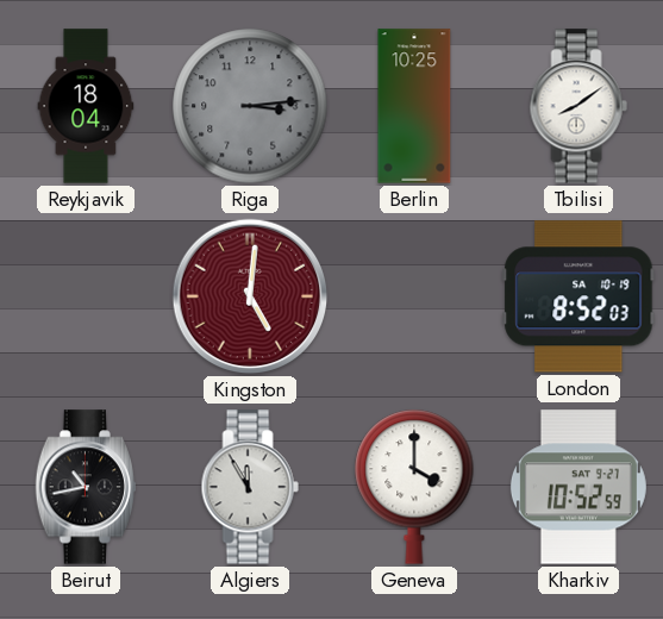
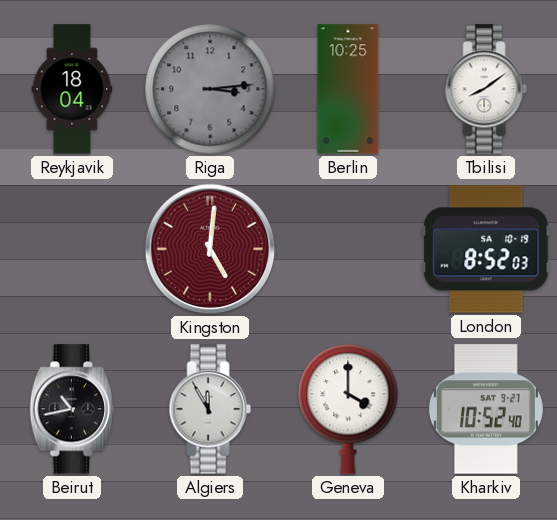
Kharkiv: 10:52:59 -> 10:52:40
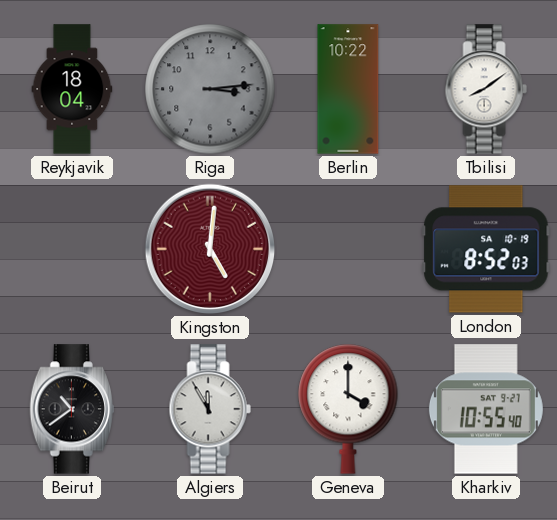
Berlin: 10:25 -> 10:22
Beirut: 10:43 -> 10:39
Kharkiv: 10:52 -> 10:55
